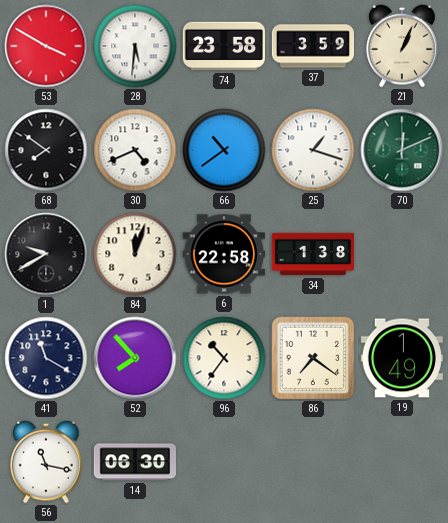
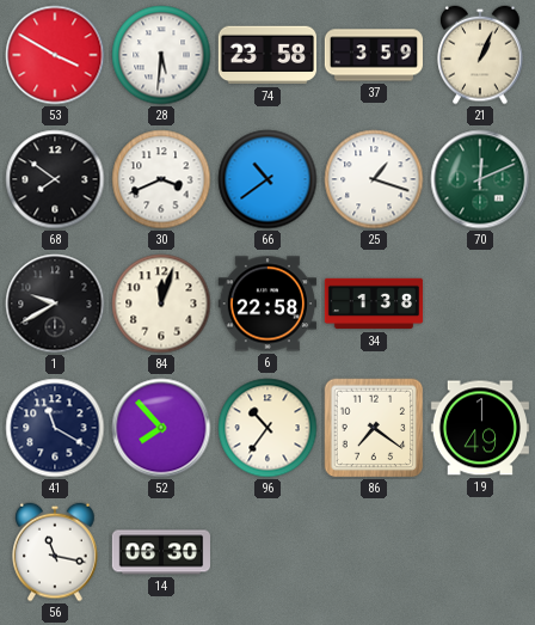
30: 4:41 -> 3:41
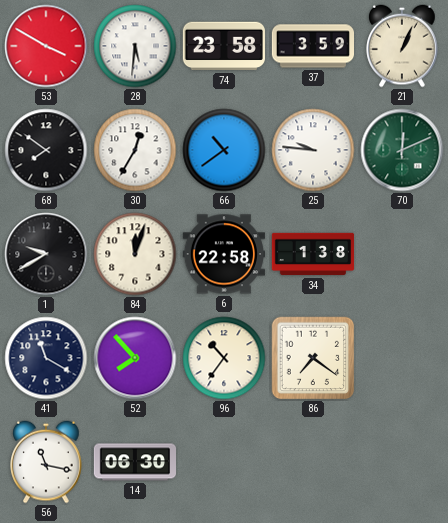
30: 3:41 -> 12:35
25: 1:18 -> 9:46
19: 1:49 -> none
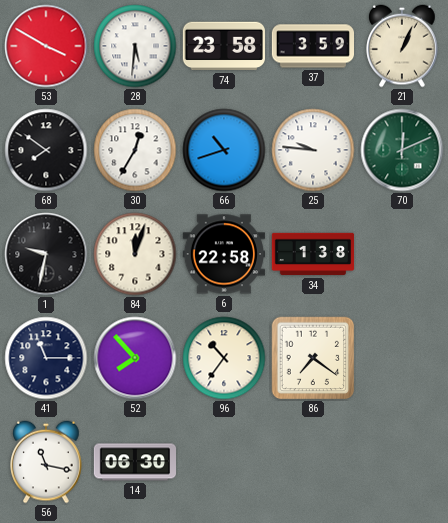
66: 10:39 -> 10:42
1: 9:40 -> 9:32
41: 11:20 -> 11:15
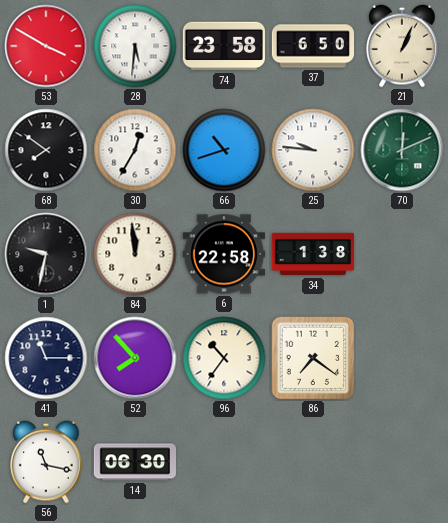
37: 3:59 -> 6:50
84: 12:03 -> 11:59
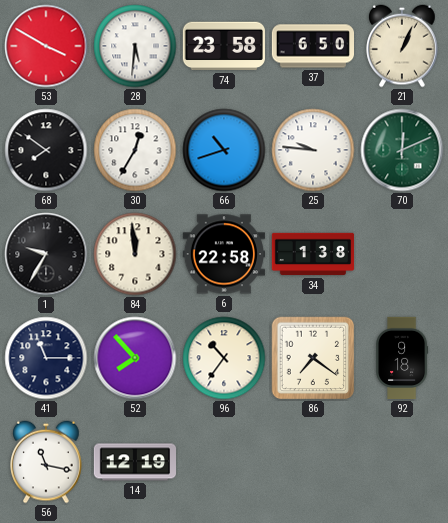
1: 9:32 -> 9:35
92: none -> 9:18
14: 06:30 -> 12:19
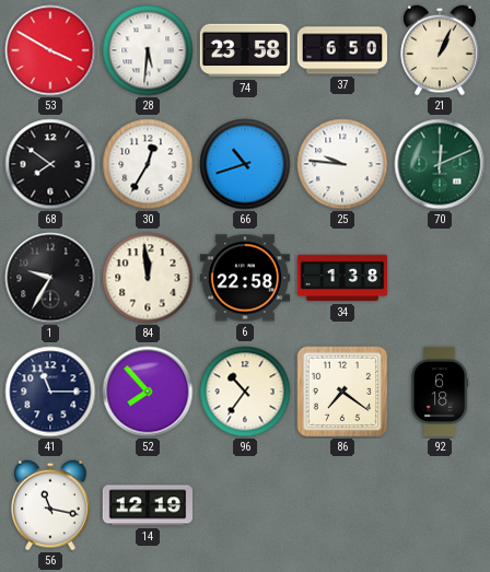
92: 9:18 -> 6:18
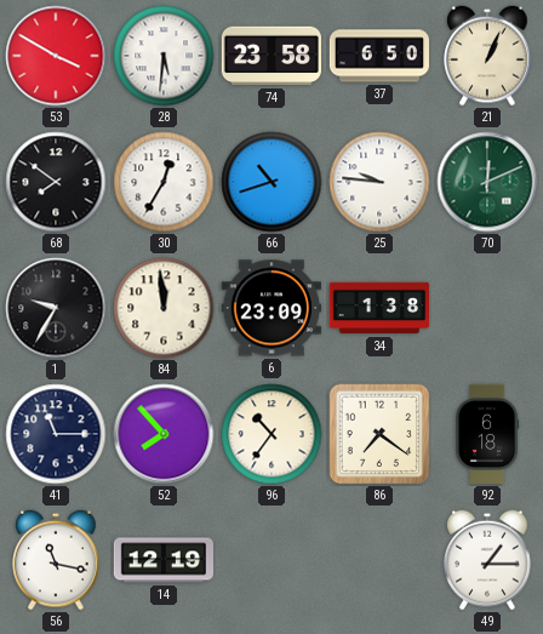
6: 22:58 -> 23:09
49: none -> 1:15
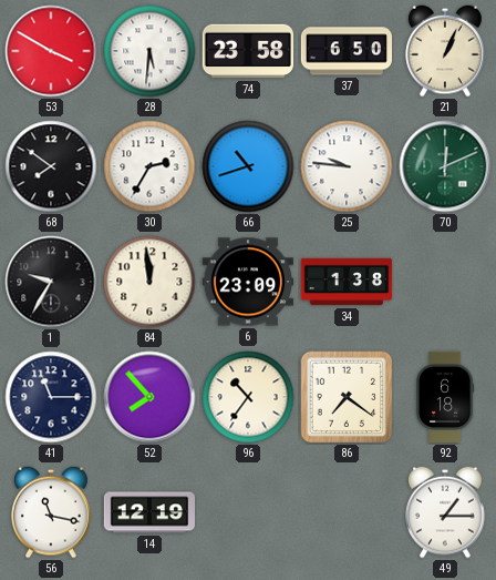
30: 12:35 -> 2:35
